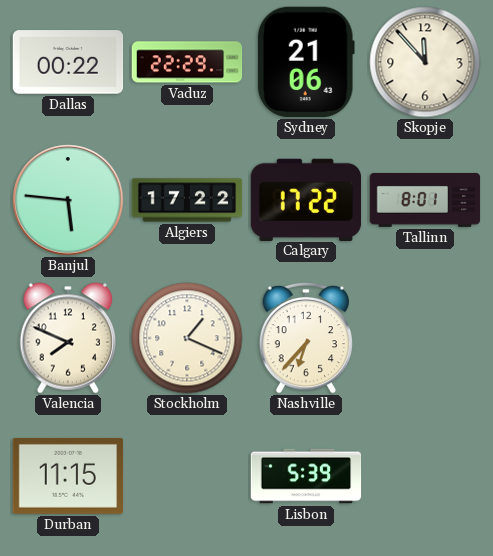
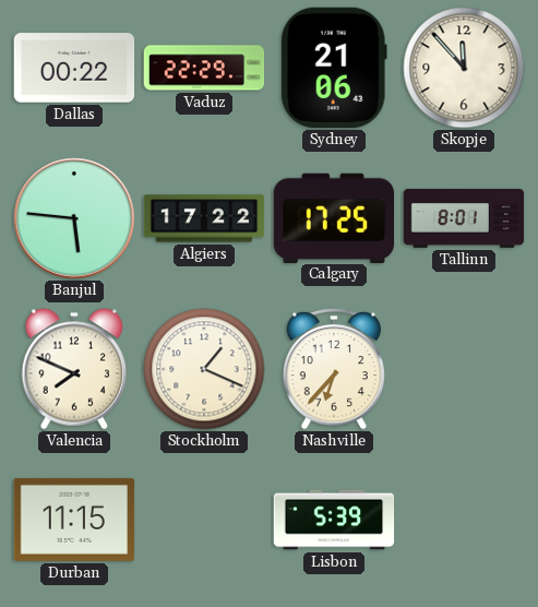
Calgary: 17:22 -> 17:25
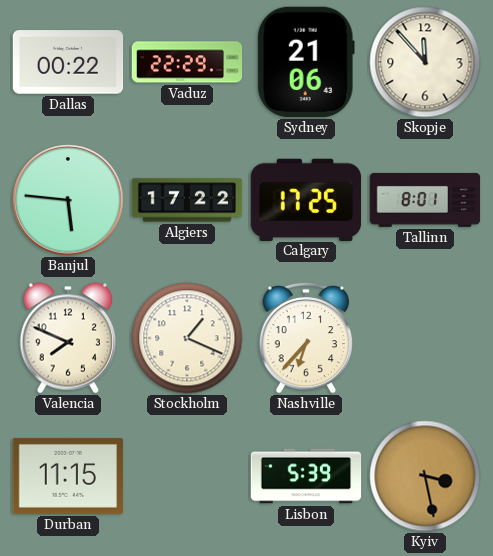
Kyiv: none -> 3:28
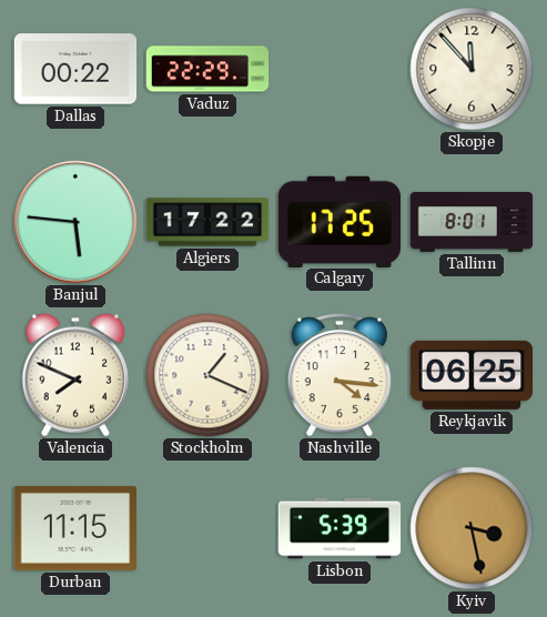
Sydney: 21:06 -> none
Nashville: 6:37 -> 4:16
Reykjavik: none -> 06:25
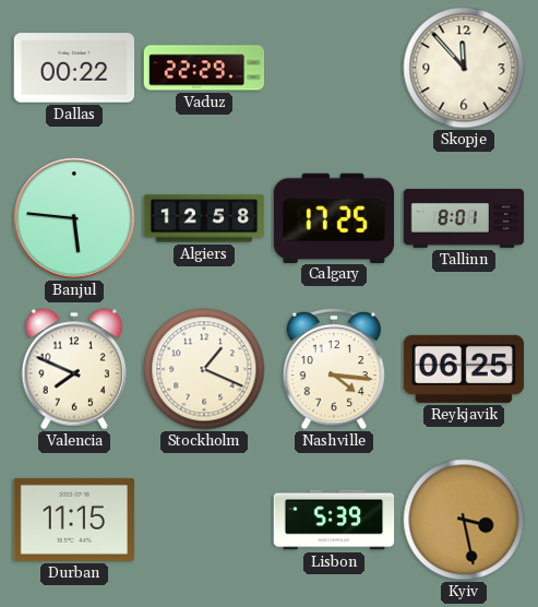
Algiers: 17:22 -> 12:58
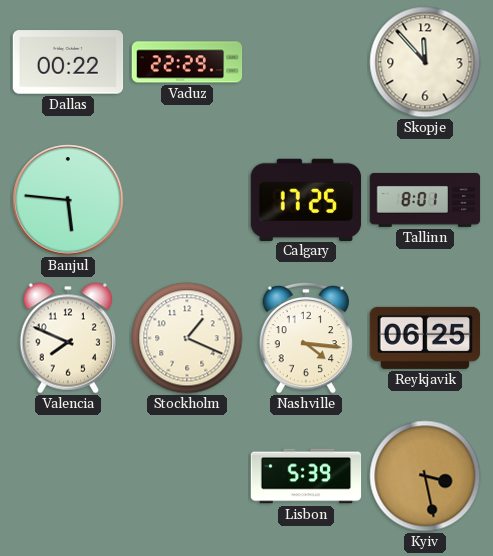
Algiers: 12:58 -> none
Durban: 11:15 -> none
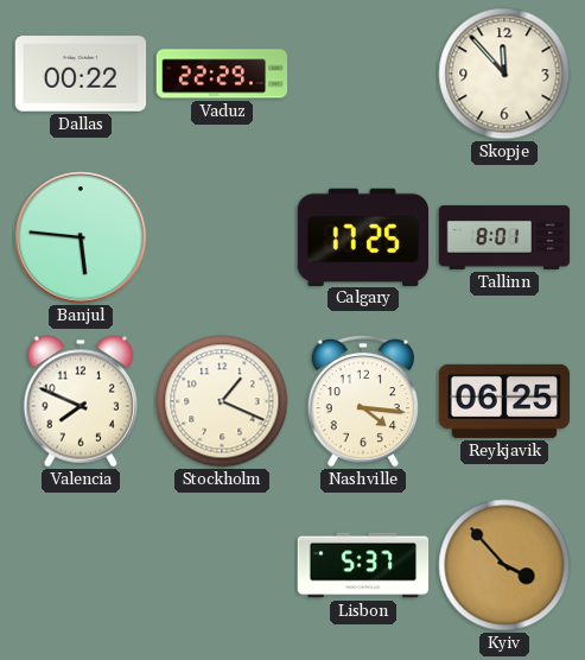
Lisbon: 5:39 -> 5:37
Kyiv: 3:28 -> 3:53
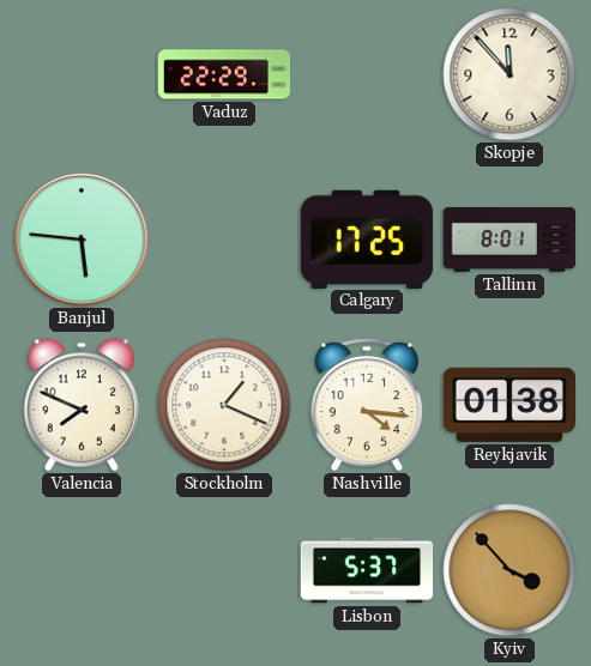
Dallas: 00:22 -> none
Reykjavik: 06:25 -> 01:38
